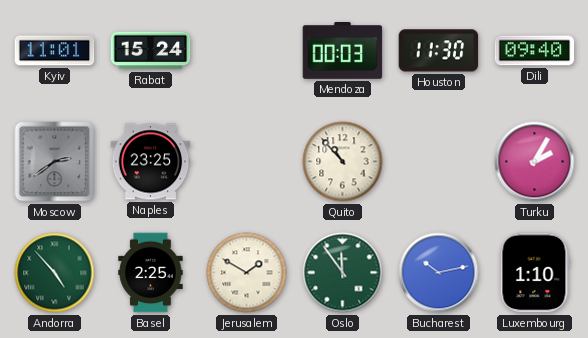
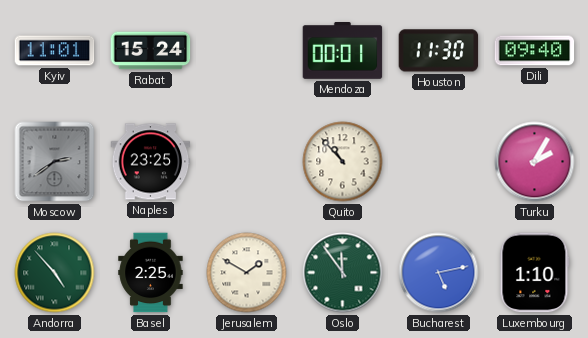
Mendoza: 00:03 -> 00:01
Bucharest: 10:13 -> 5:13
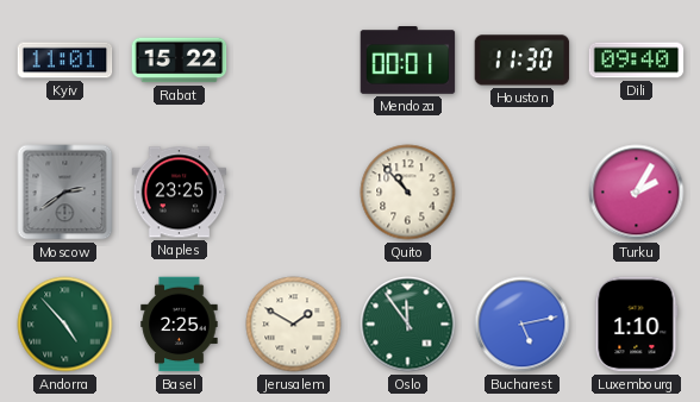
Rabat: 15:24 -> 15:22
